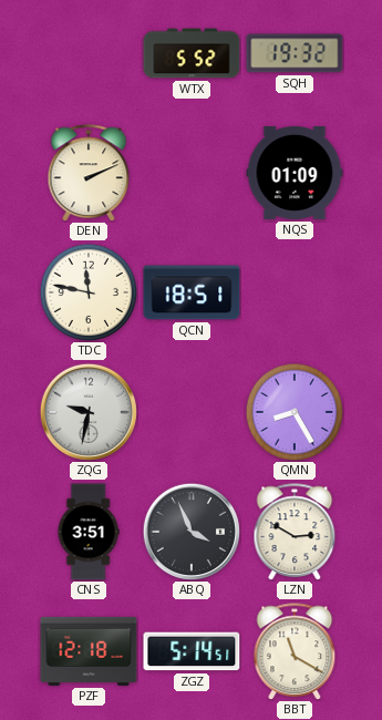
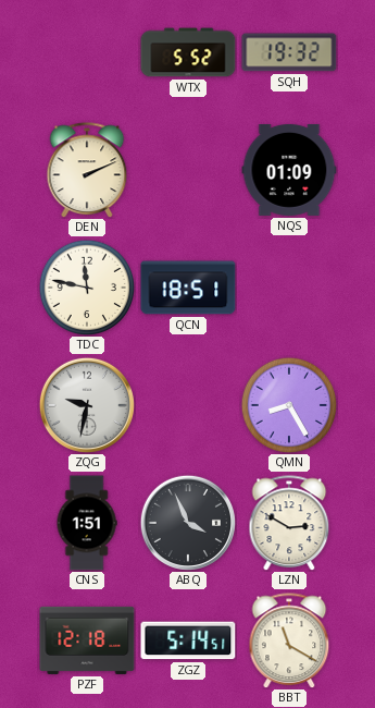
CNS: 3:51 -> 1:51
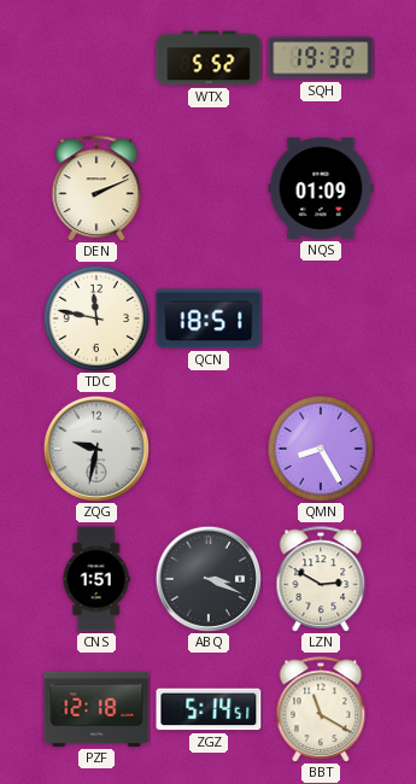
ABQ: 3:56 -> 3:19
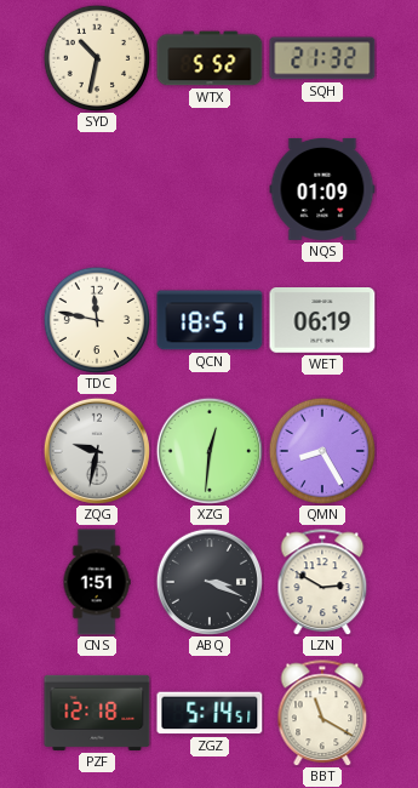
SYD: none -> 10:32
SQH: 19:32 -> 21:32
DEN: 2:11 -> none
WET: none -> 06:19
XZG: none -> 12:31
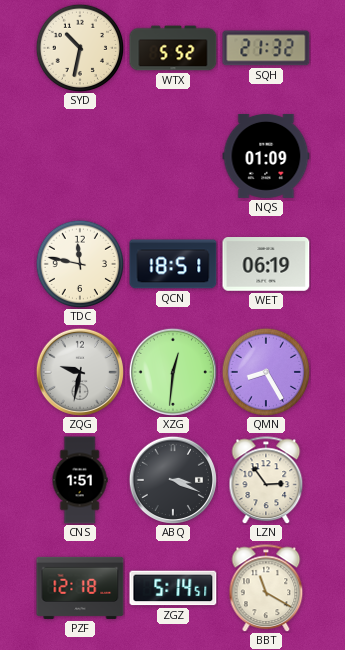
LZN: 2:50 -> 2:54
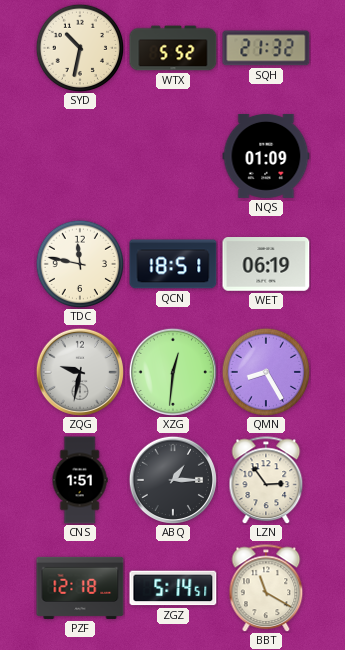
ABQ: 3:19 -> 1:15
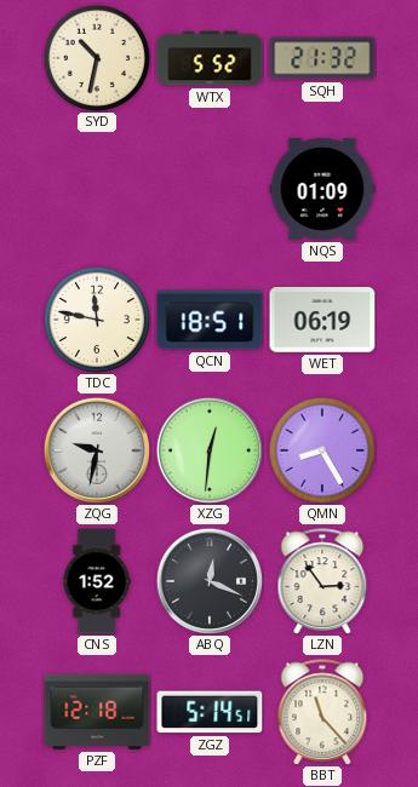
CNS: 1:51 -> 1:52
ABQ: 1:15 -> 12:19
BBT: 11:20 -> 11:23
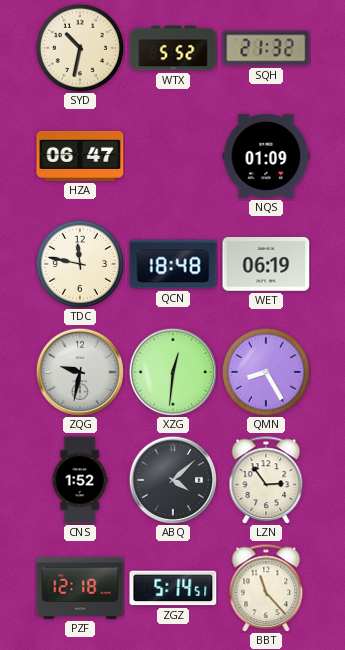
HZA: none -> 06:47
QCN: 18:51 -> 18:48
ABQ: 12:19 -> 4:08
